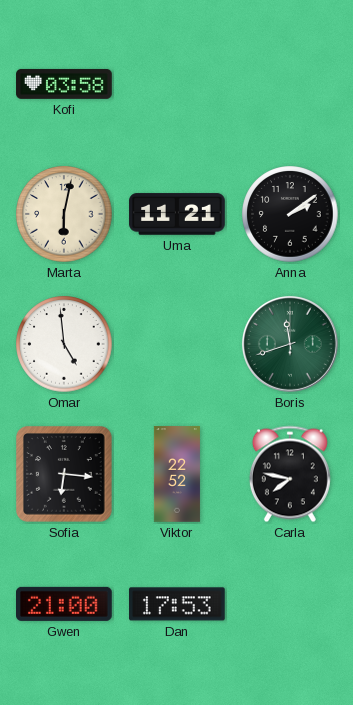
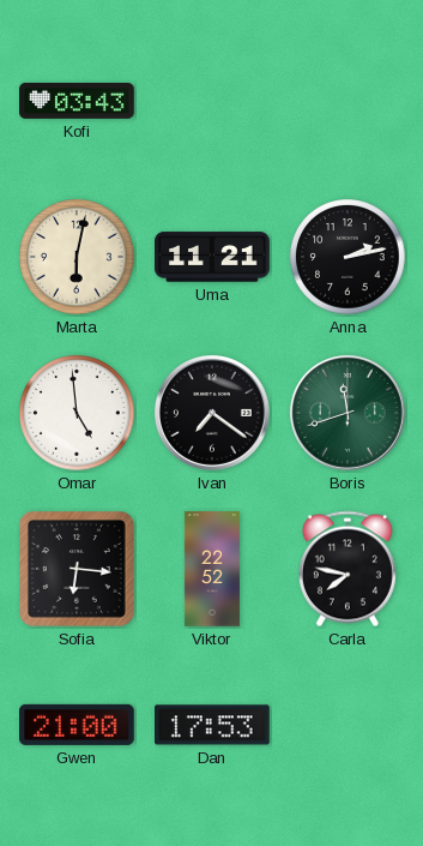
Kofi: 03:58 -> 03:43
Anna: 2:09 -> 2:13
Ivan: none -> 7:21
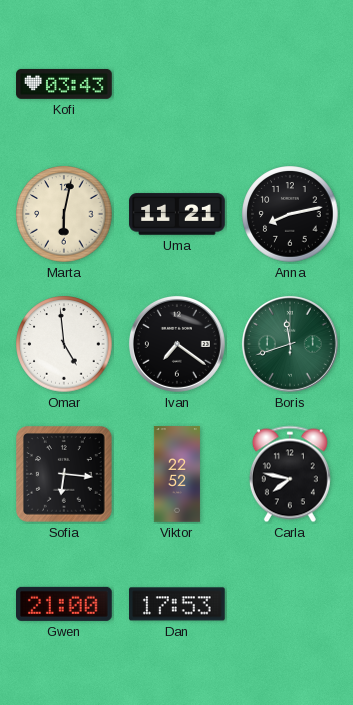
Anna: 2:13 -> 8:13
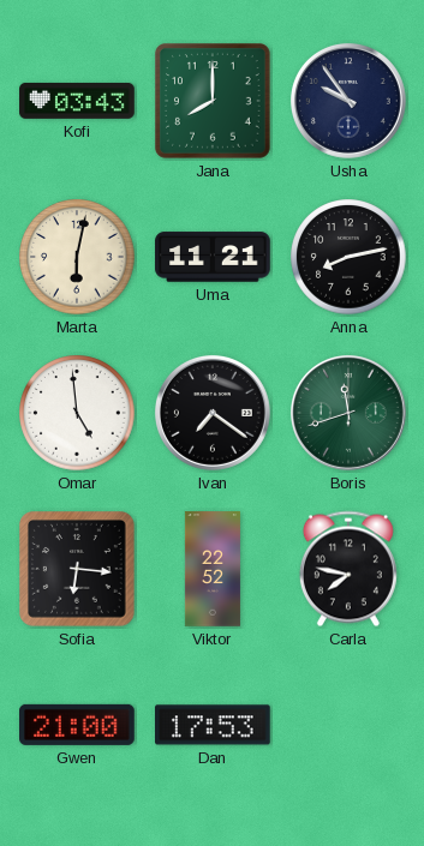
Jana: none -> 8:00
Usha: none -> 9:54
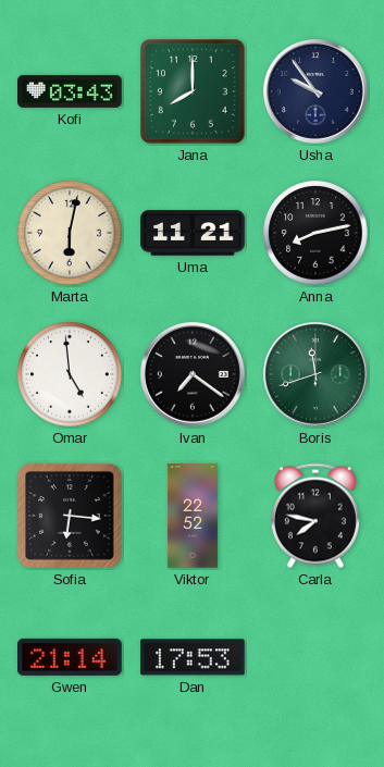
Gwen: 21:00 -> 21:14
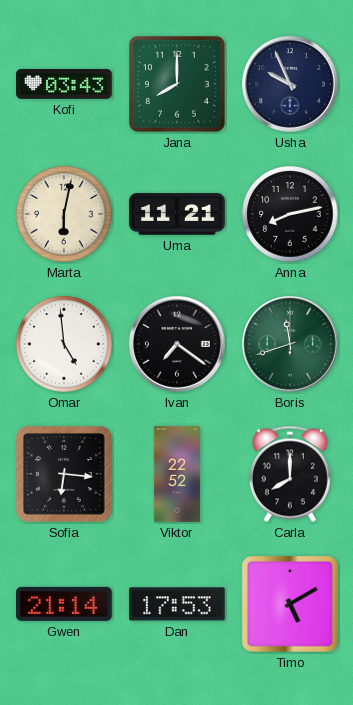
Usha: 9:54 -> 9:56
Carla: 7:47 -> 8:00
Timo: none -> 5:10
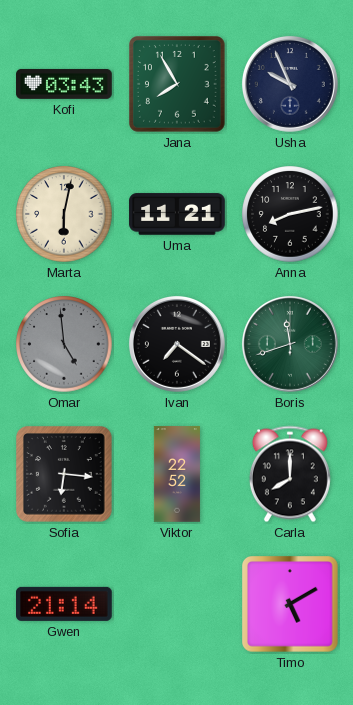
Jana: 8:00 -> 7:55
Omar dial: white -> grey
Dan: 17:53 -> none
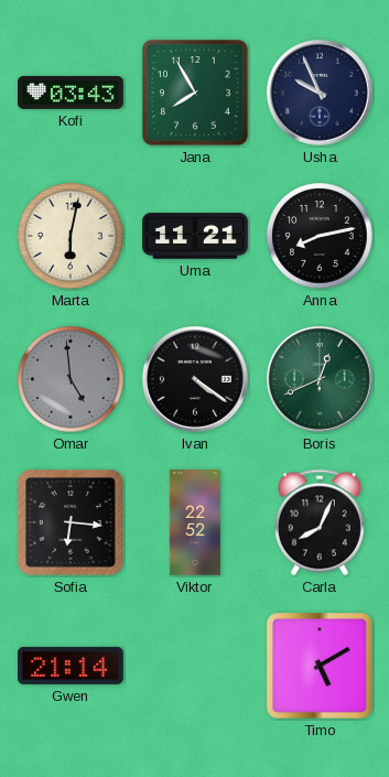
Ivan: 7:21 -> 4:21
Boris: 11:42 -> 12:41
Carla: 8:00 -> 8:04
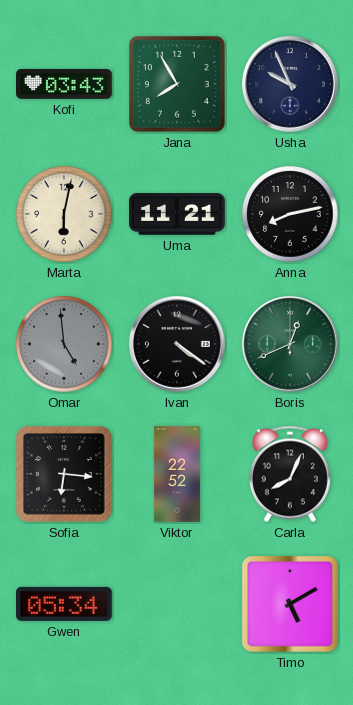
Gwen: 21:14 -> 05:34
